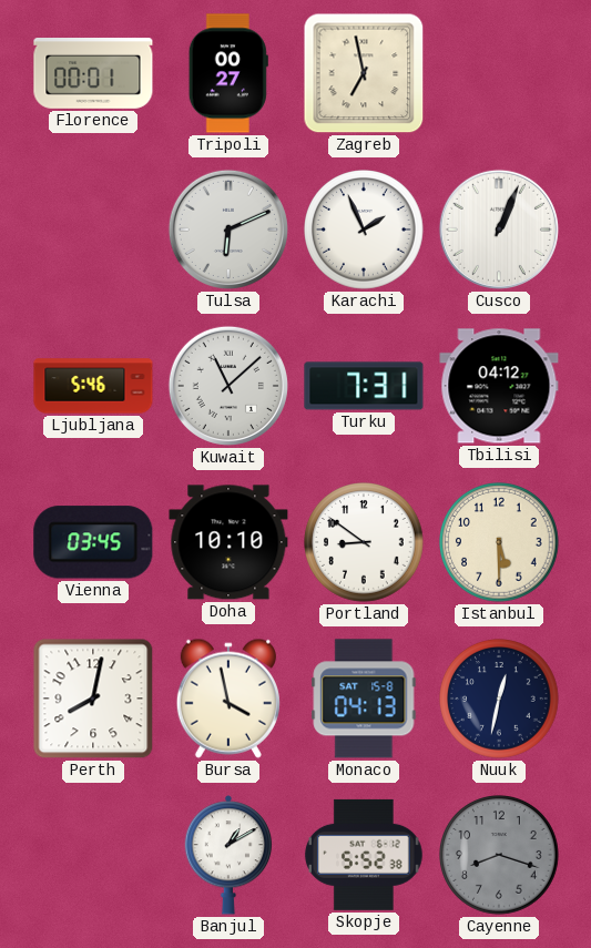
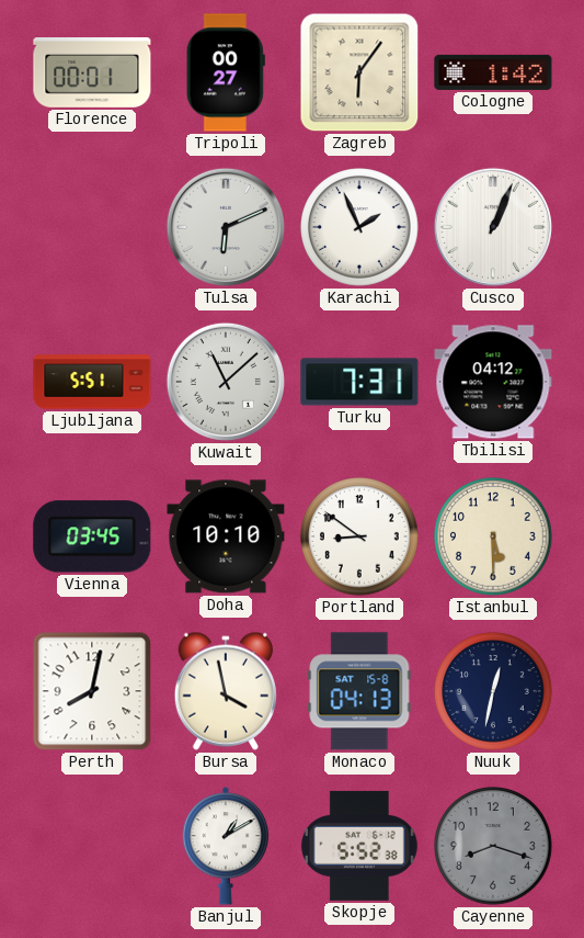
Zagreb: 6:58 -> 6:06
Cologne: none -> 1:42
Ljubljana: 5:46 -> 5:51
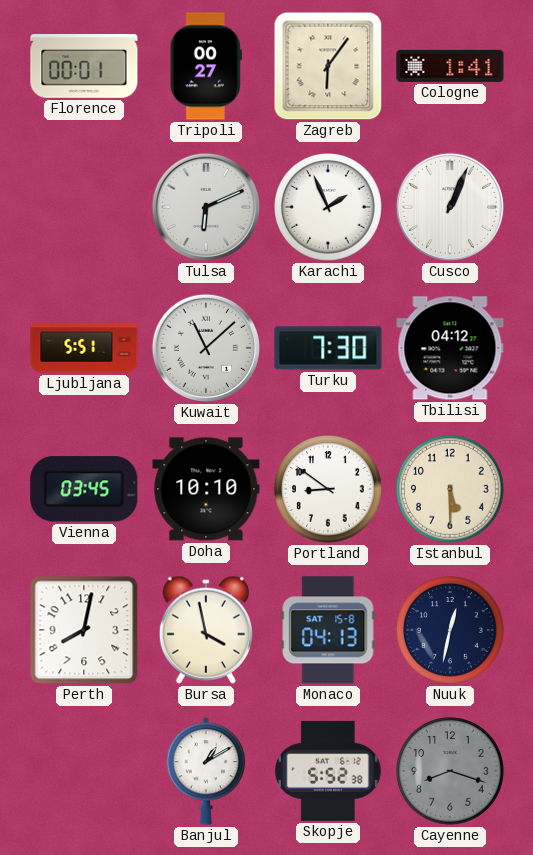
Cologne: 1:42 -> 1:41
Turku: 7:31 -> 7:30
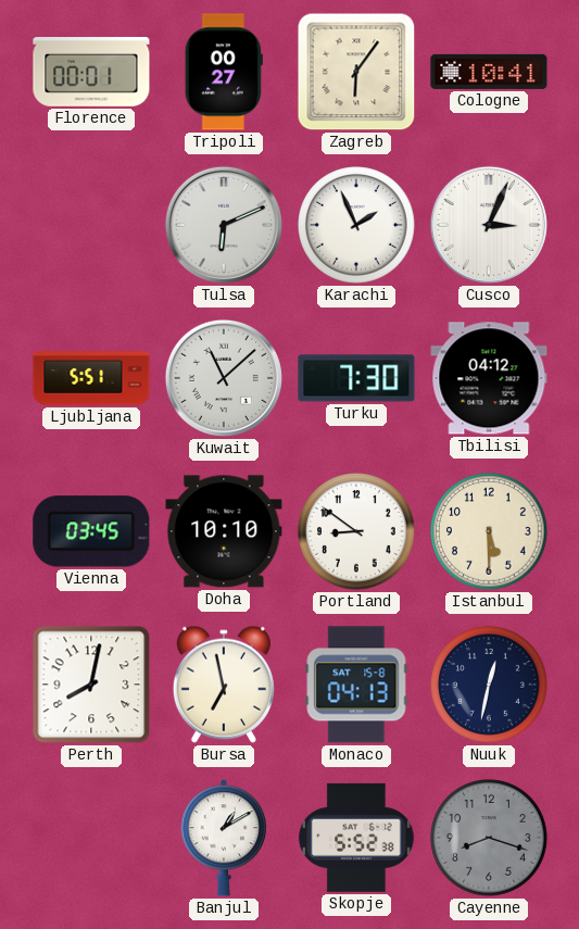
Cologne: 1:41 -> 10:41
Cusco: 1:04 -> 3:04
Bursa: 3:58 -> 6:58
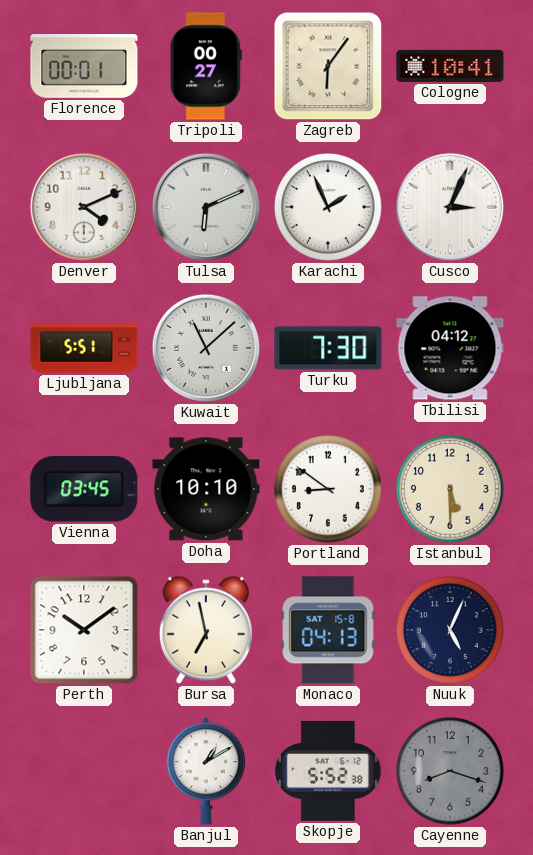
Denver: none -> 4:11
Perth: 8:02 -> 10:09
Nuuk: 12:32 -> 5:04
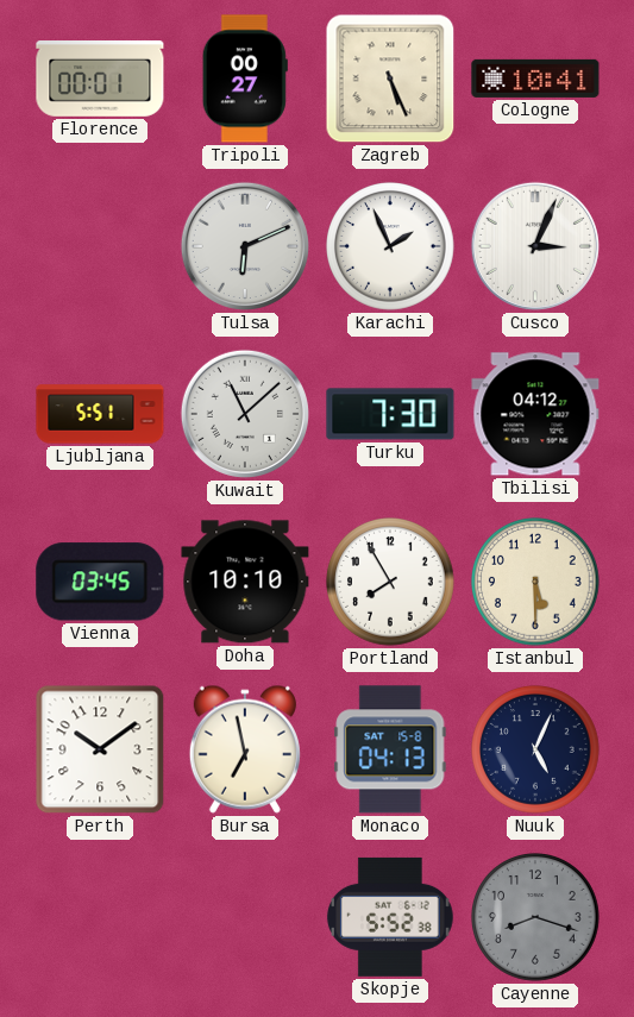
Zagreb: 6:06 -> 5:26
Denver: 4:11 -> none
Portland: 8:51 -> 7:55
Banjul: 1:10 -> none
